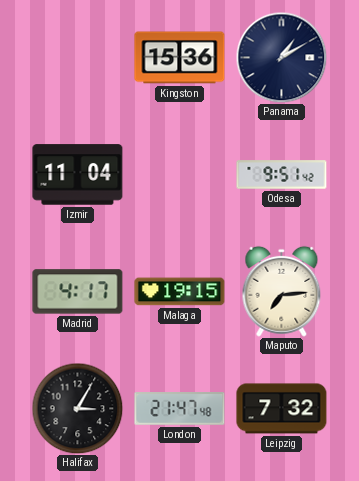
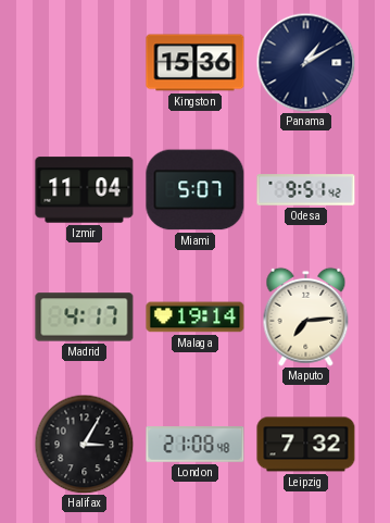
Miami: none -> 5:07
Malaga: 19:15 -> 19:14
London: 21:47 -> 21:08
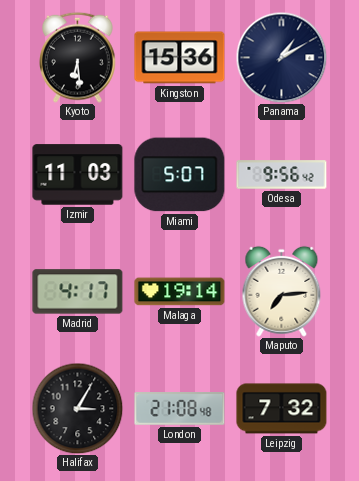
Kyoto: none -> 6:29
Izmir: 11:04 -> 11:03
Odesa: 9:51 -> 9:56
